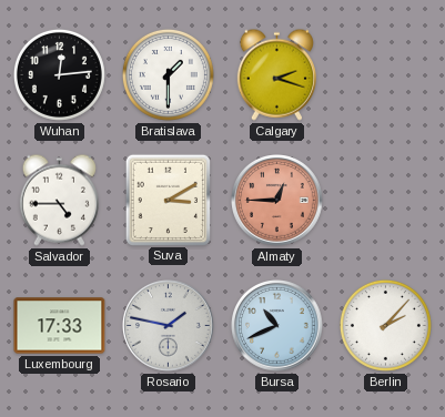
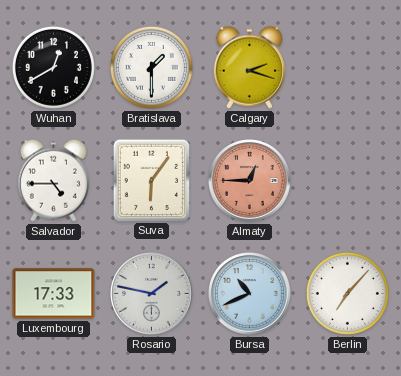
Wuhan: 12:14 -> 12:40
Suva: 3:10 -> 6:06
Berlin: 2:07 -> 7:07
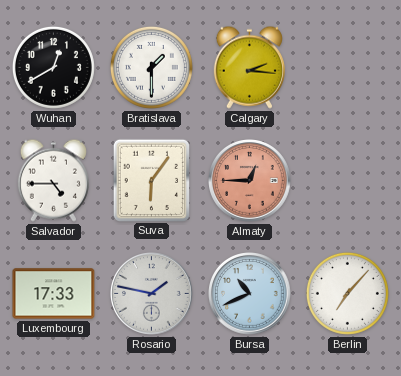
Calgary: 2:18 -> 2:16
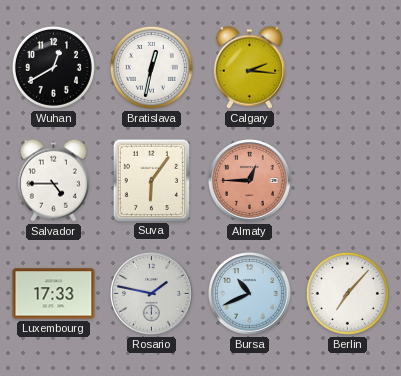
Bratislava: 1:30 -> 12:32
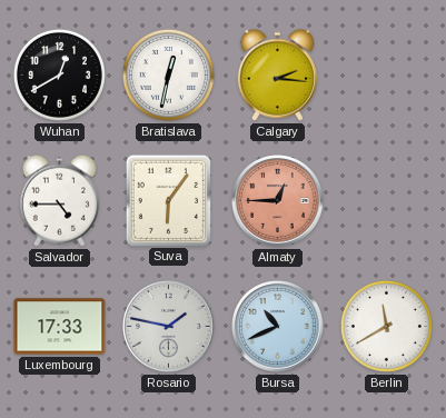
Berlin: 7:07 -> 11:40
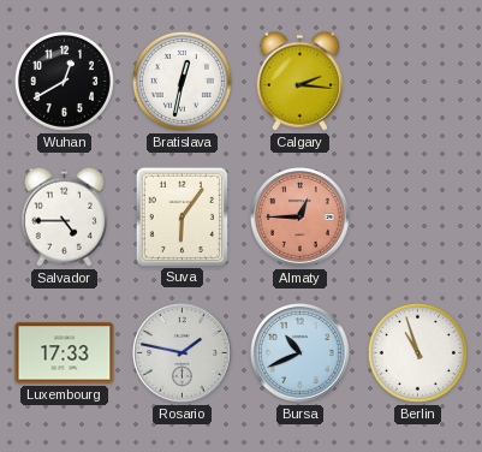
Berlin: 11:40 -> 10:57
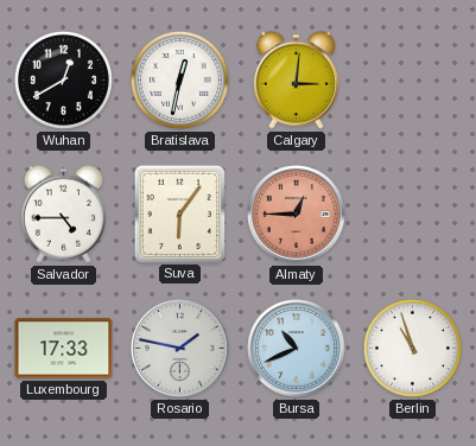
Calgary: 2:16 -> 3:01
